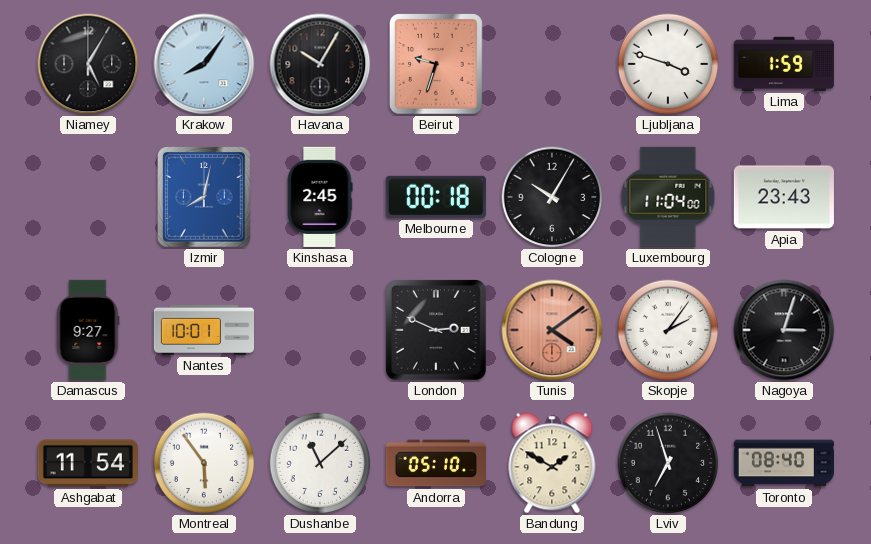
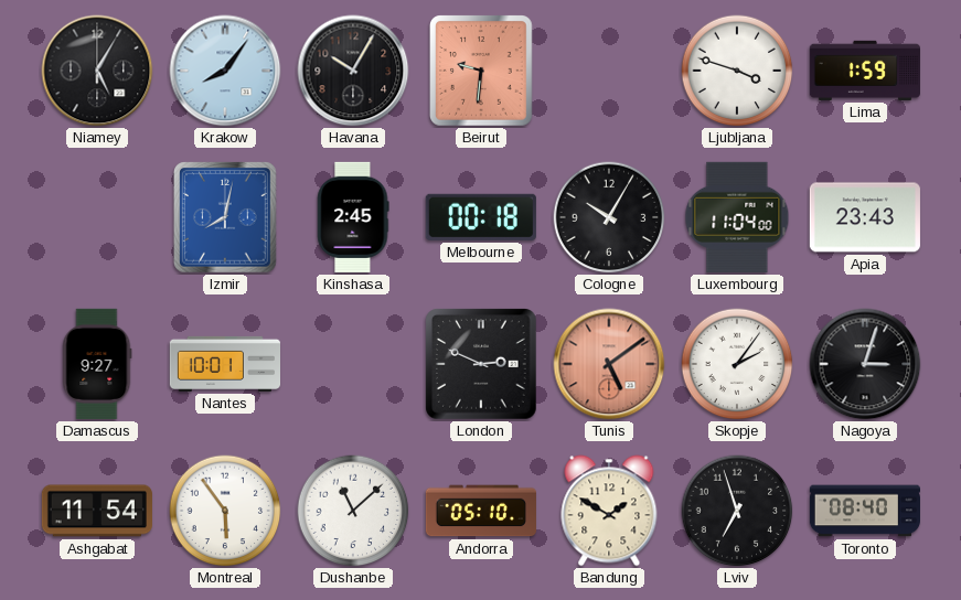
Beirut: 9:33 -> 9:31
Tunis: 4:09 -> 5:09
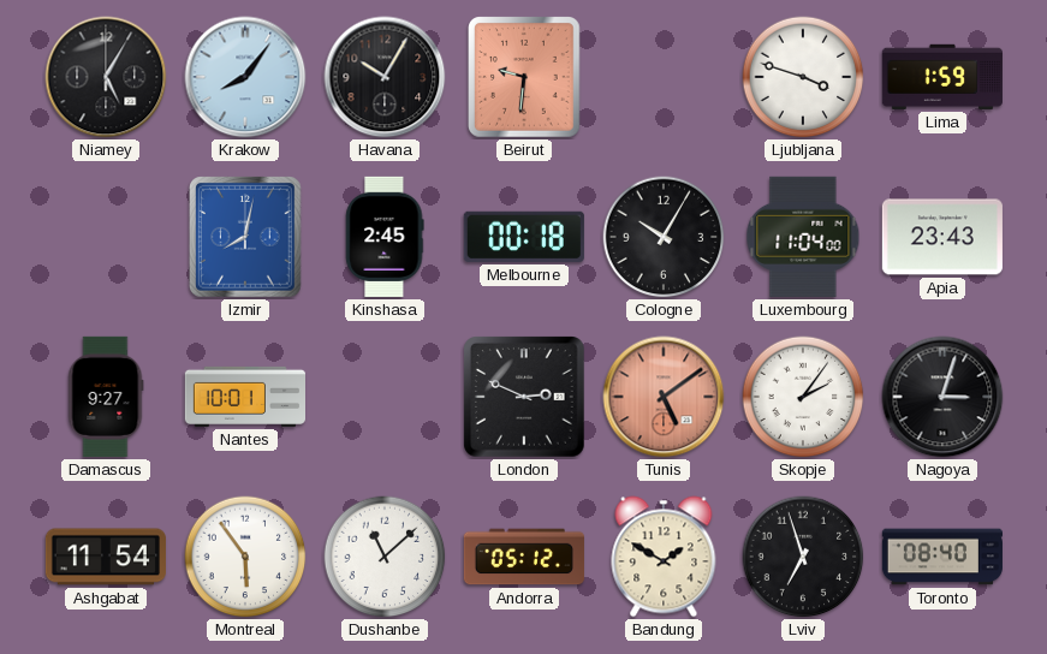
Andorra: 05:10 -> 05:12
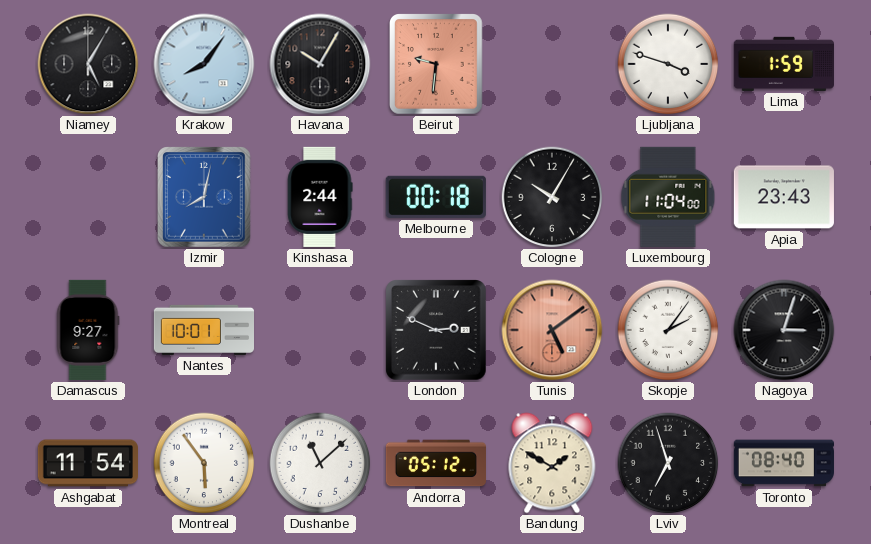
Kinshasa: 2:45 -> 2:44
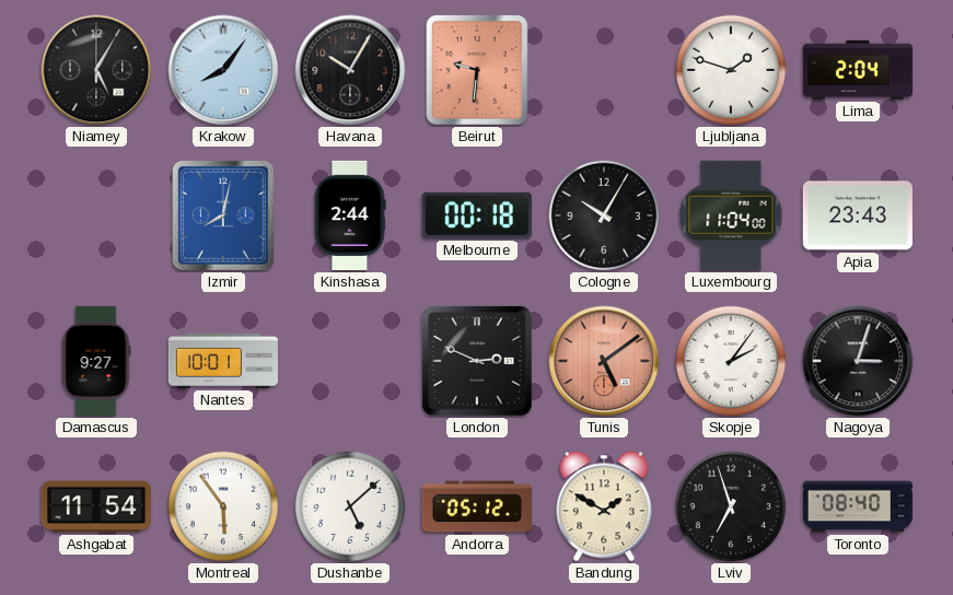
Ljubljana: 3:48 -> 1:48
Lima: 1:59 -> 2:04
Dushanbe: 11:08 -> 5:08
